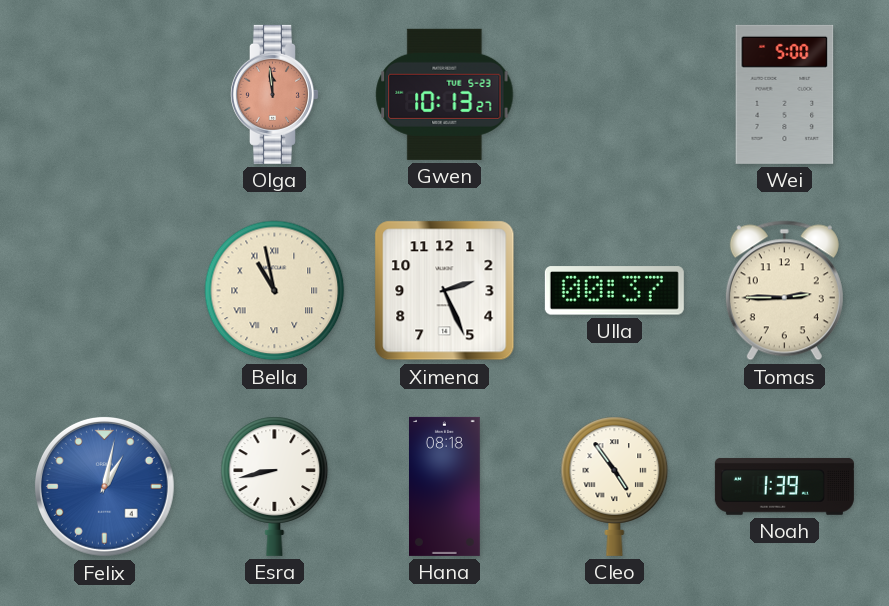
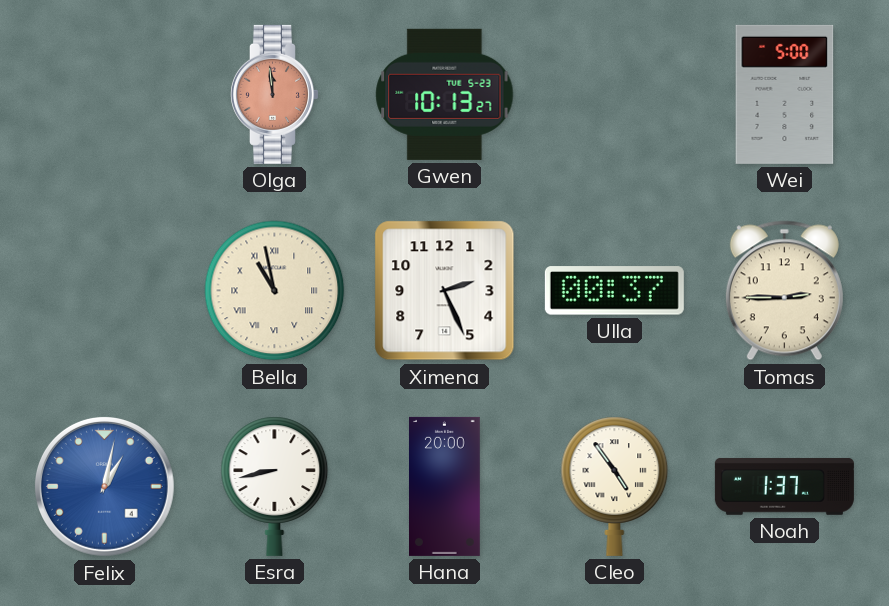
Hana: 08:18 -> 20:00
Noah: 1:39 -> 1:37
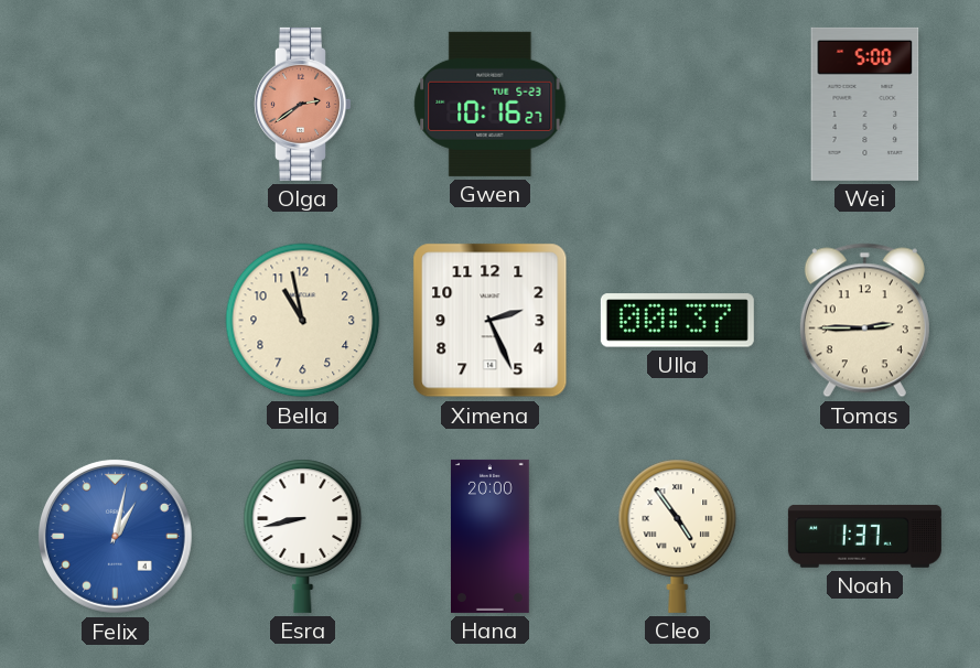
Olga: 11:59 -> 2:39
Gwen: 10:13 -> 10:16
Bella numerals: Roman -> Arabic
